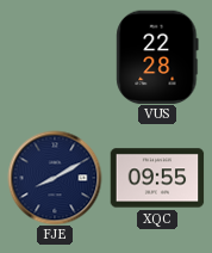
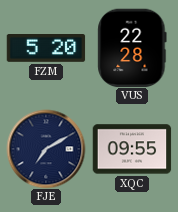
FZM: none -> 5:20
FJE: 8:10 -> 7:10
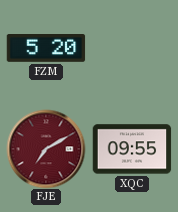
VUS: 22:28 -> none
FJE dial: navy -> burgundy
